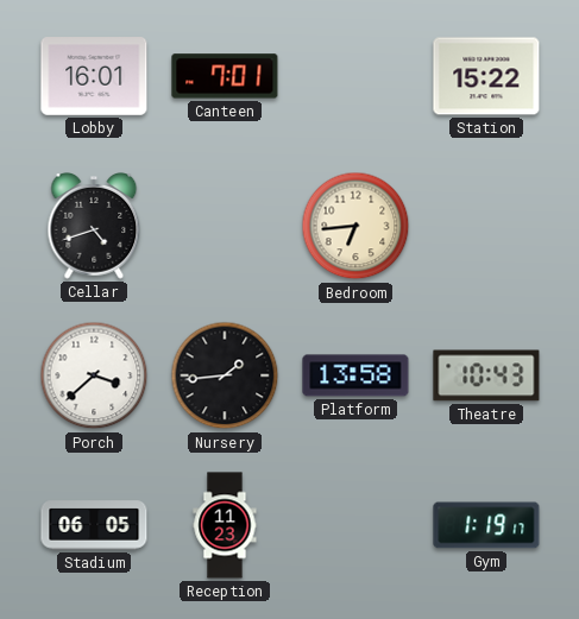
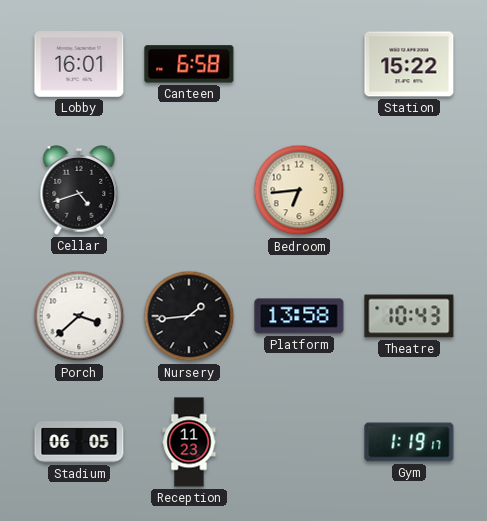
Canteen: 7:01 -> 6:58
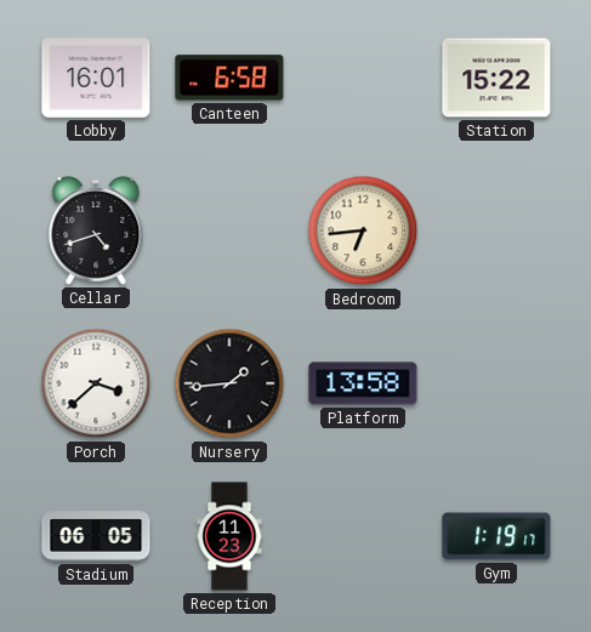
Theatre: 10:43 -> none
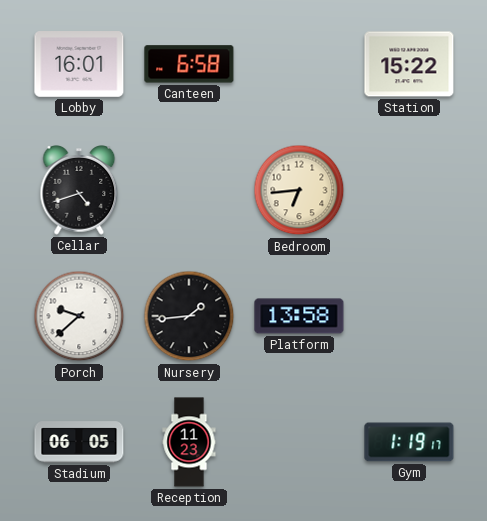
Porch: 3:38 -> 9:38
